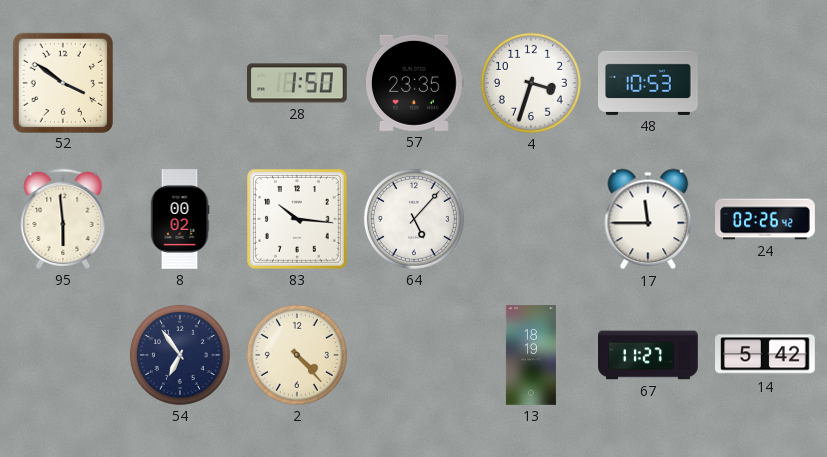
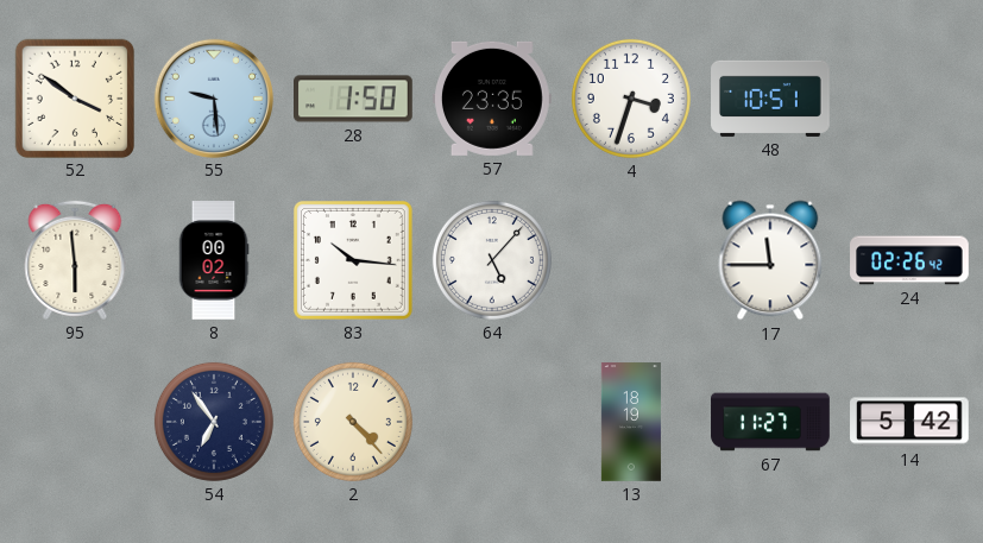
55: none -> 9:29
48: 10:53 -> 10:51
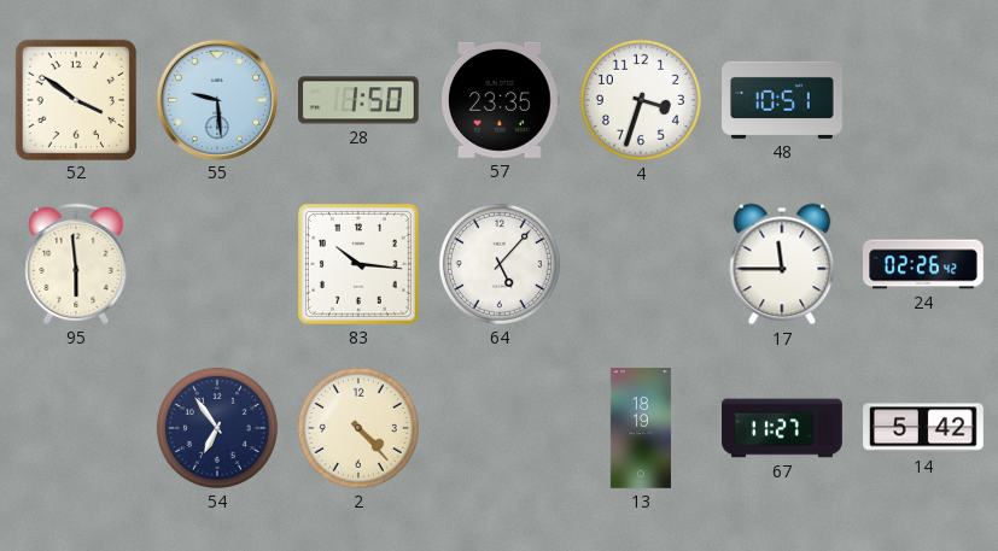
8: 00:02 -> none
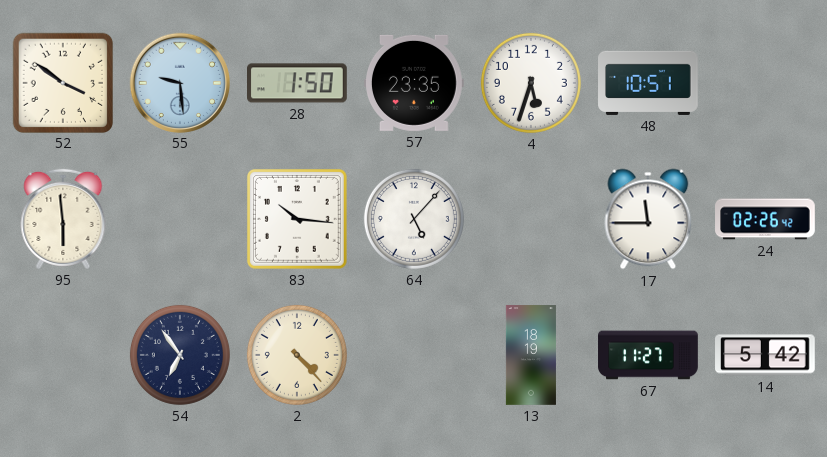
4: 3:33 -> 5:33
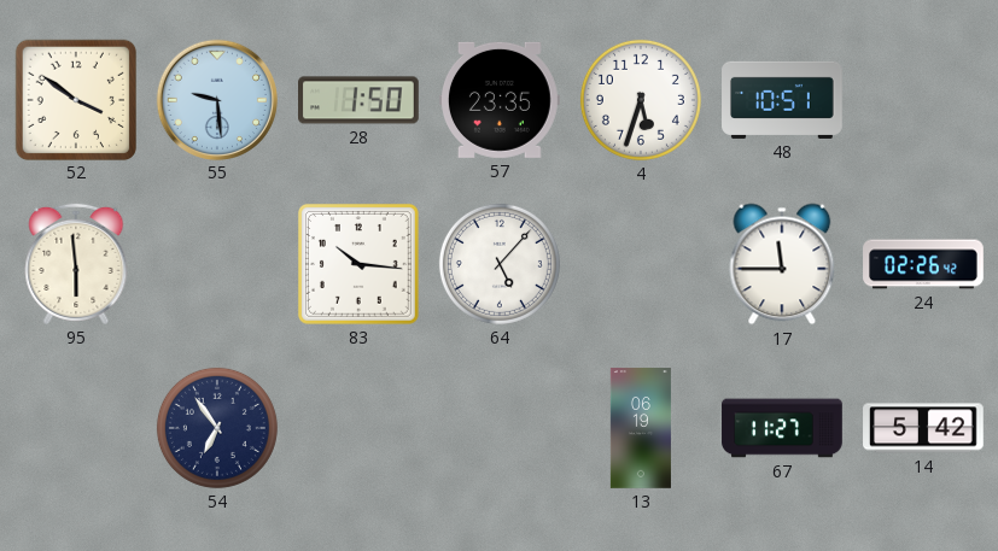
2: 4:23 -> none
13: 18:19 -> 06:19
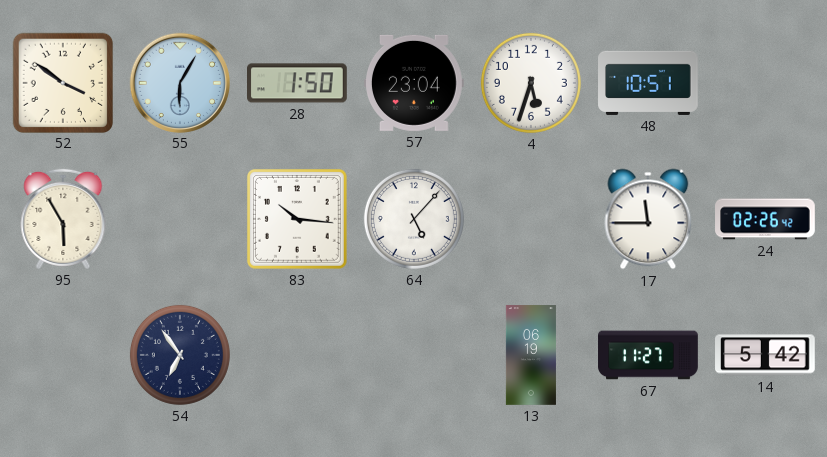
55: 9:29 -> 6:05
57: 23:35 -> 23:04
95: 5:59 -> 5:55
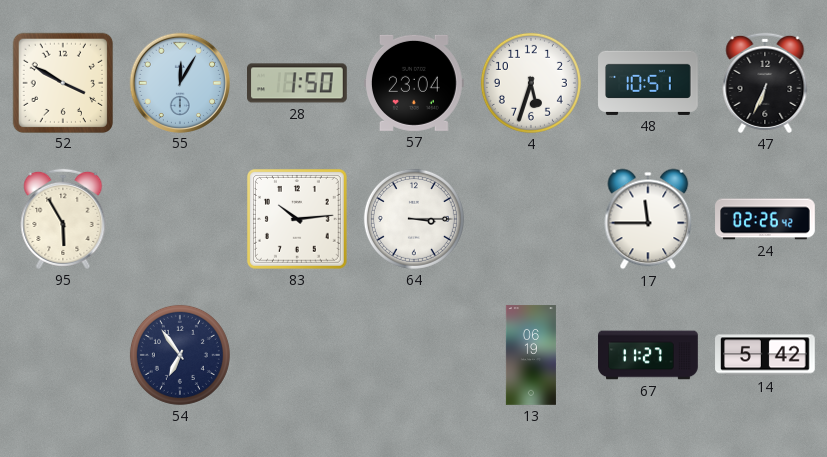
52: 3:51 -> 3:50
55: 6:05 -> 12:05
47: none -> 6:34
83: 10:16 -> 10:14
64: 5:07 -> 3:15
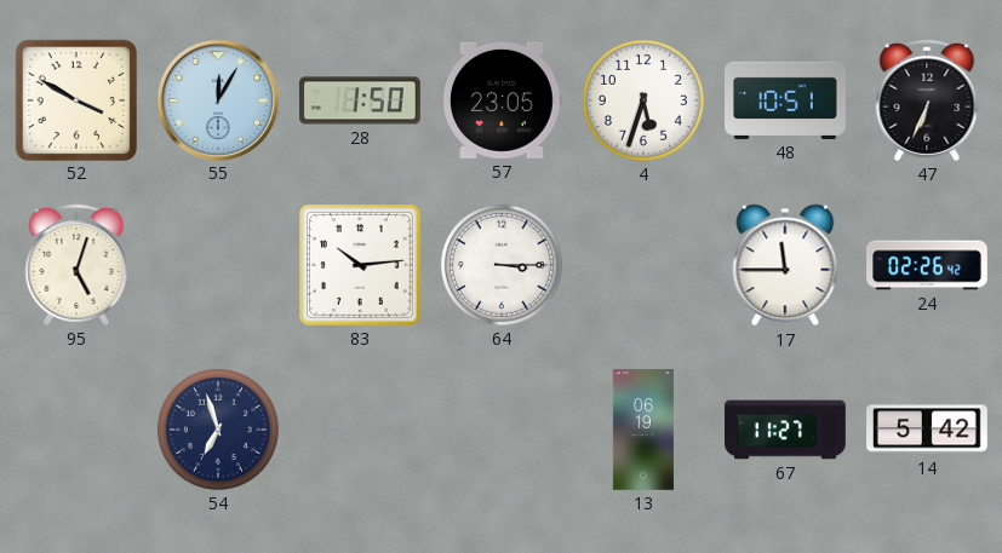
57: 23:04 -> 23:05
95: 5:55 -> 5:03
54: 6:54 -> 6:57
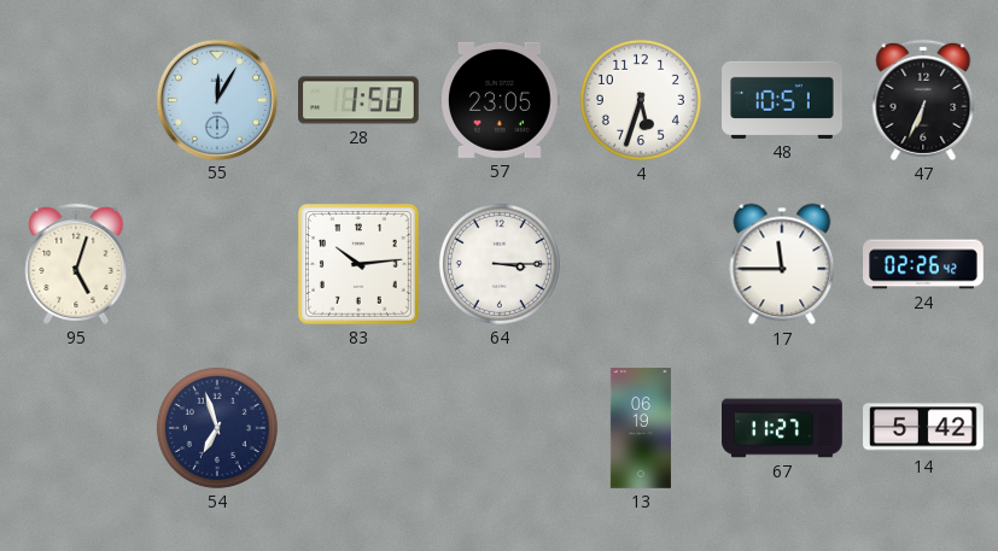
52: 3:50 -> none
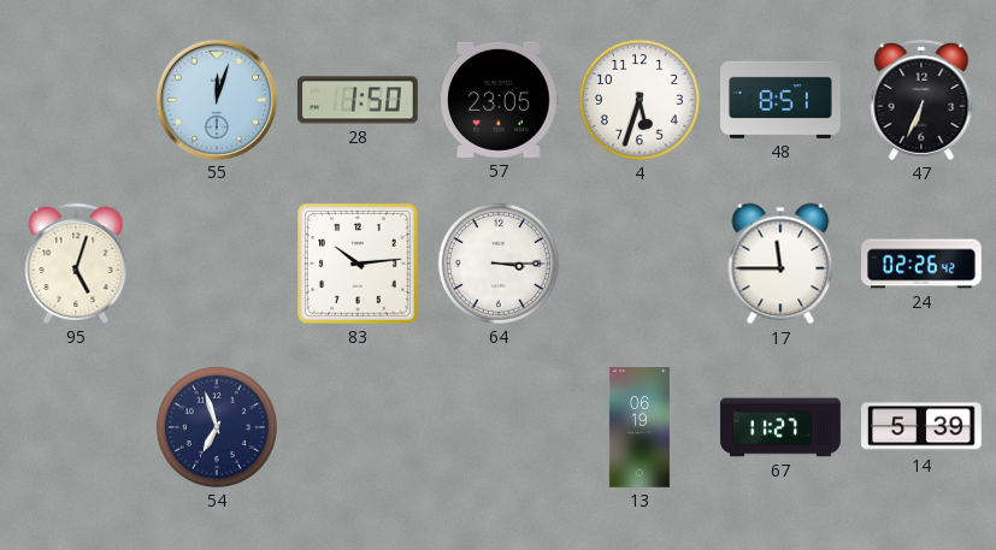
55: 12:05 -> 12:03
48: 10:51 -> 8:51
14: 5:42 -> 5:39
